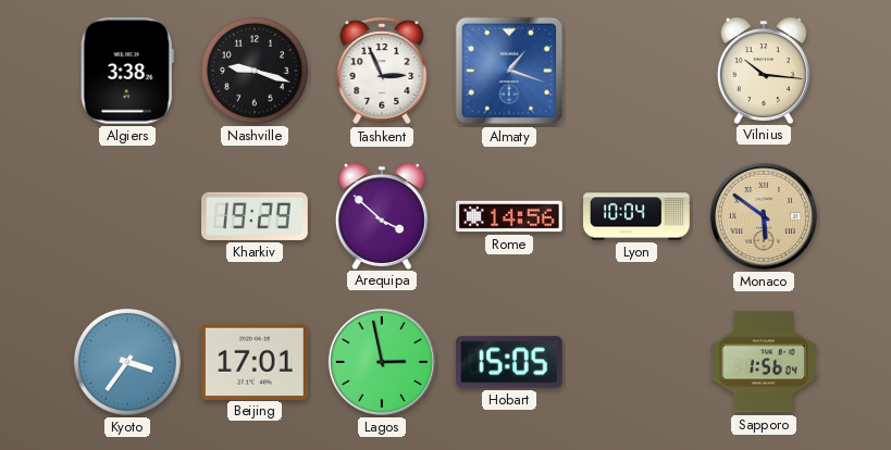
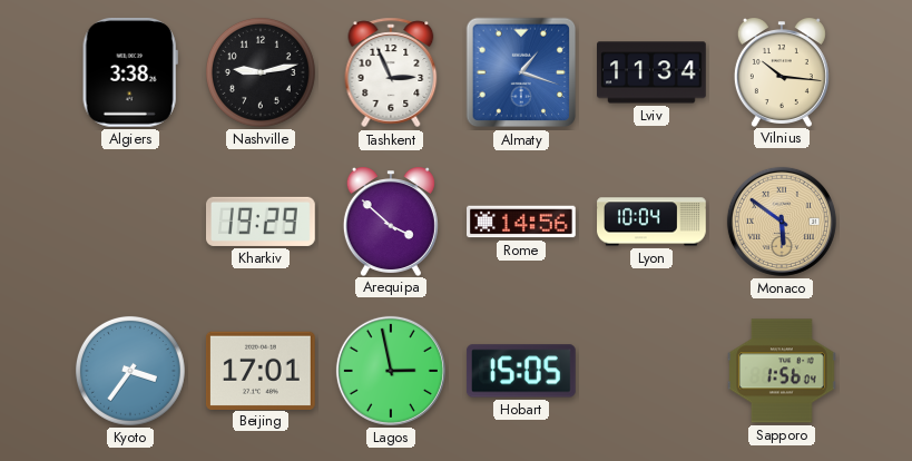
Nashville: 9:18 -> 9:13
Lviv: none -> 11:34
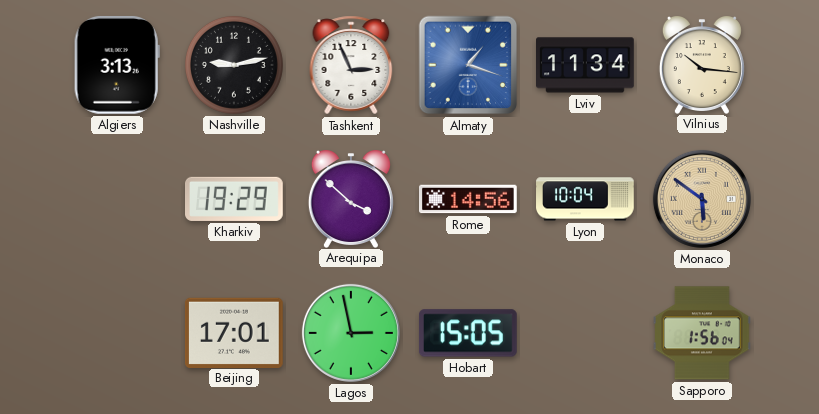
Algiers: 3:38 -> 3:13
Kyoto: 3:36 -> none
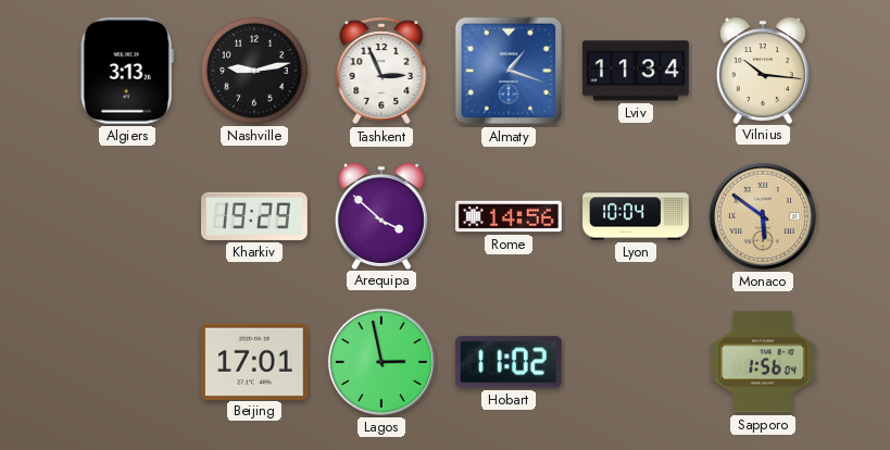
Hobart: 15:05 -> 11:02
